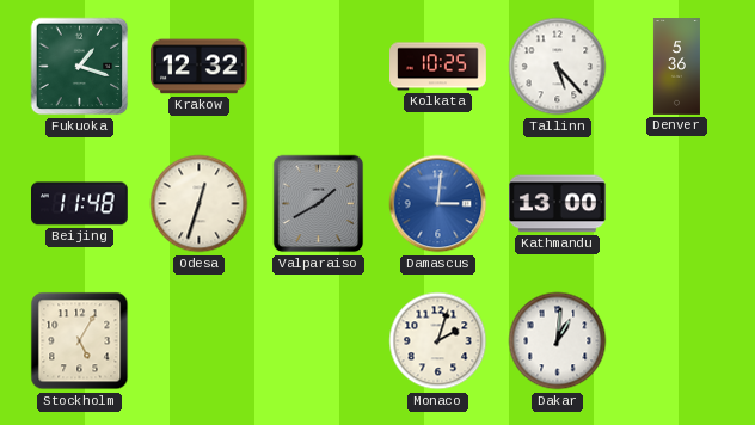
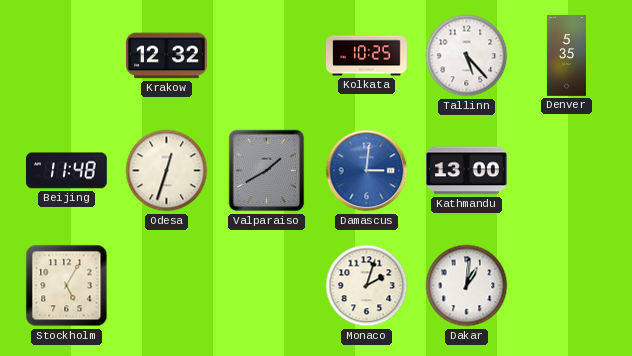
Fukuoka: 1:18 -> none
Denver: 5:36 -> 5:35
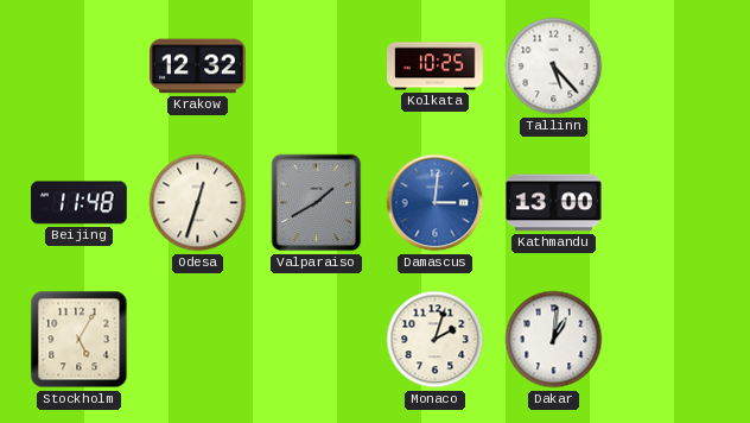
Denver: 5:35 -> none
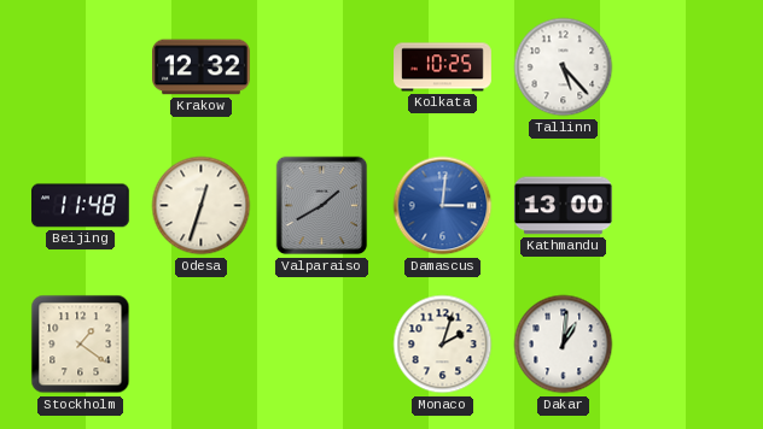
Stockholm: 5:05 -> 1:21
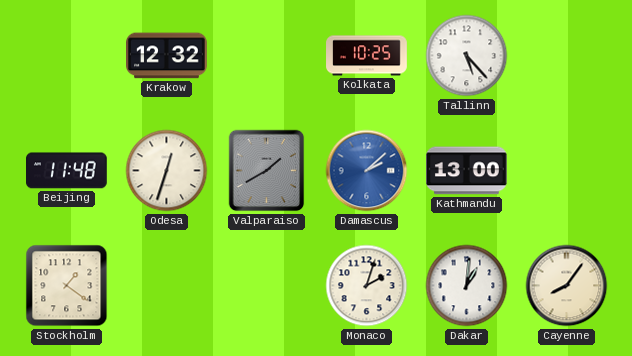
Damascus: 3:01 -> 2:08
Cayenne: none -> 8:06
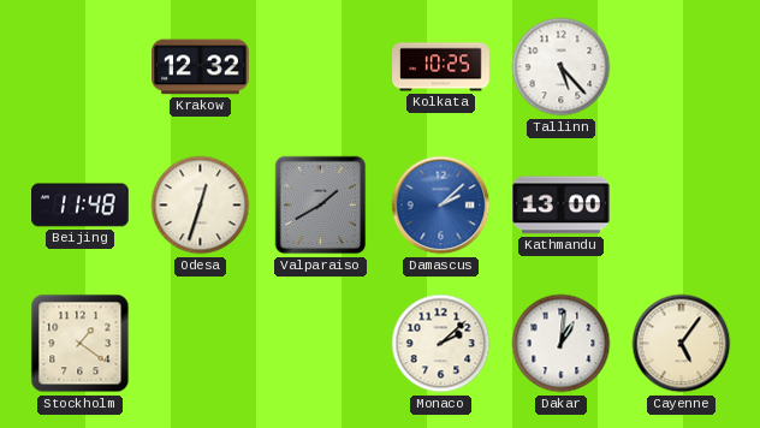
Monaco: 2:03 -> 2:08
Cayenne: 8:06 -> 5:06
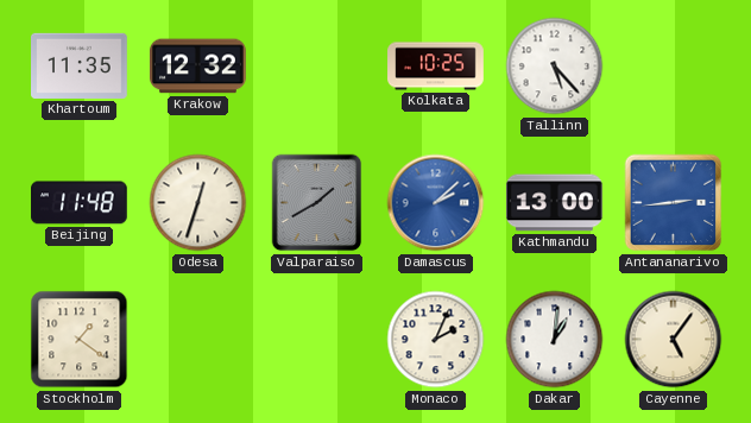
Khartoum: none -> 11:35
Antananarivo: none -> 2:44
Monaco: 2:08 -> 2:04
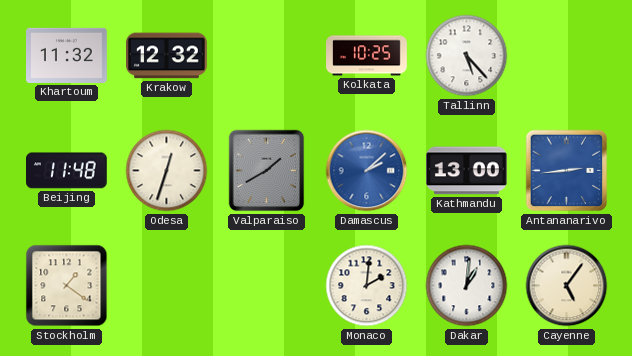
Khartoum: 11:35 -> 11:32
Monaco: 2:04 -> 2:01
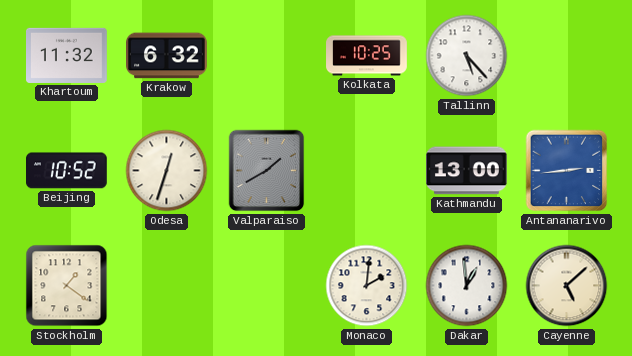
Krakow: 12:32 -> 6:32
Beijing: 11:48 -> 10:52
Damascus: 2:08 -> none
Dakar: 1:01 -> 12:59
Cayenne: 5:06 -> 5:08
